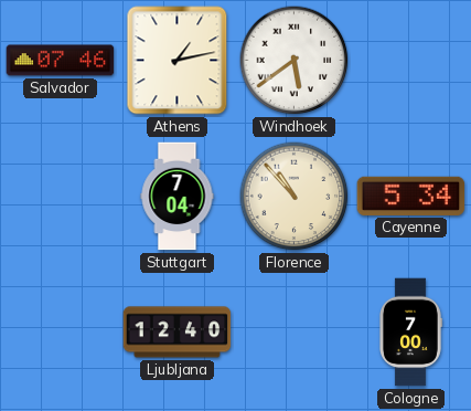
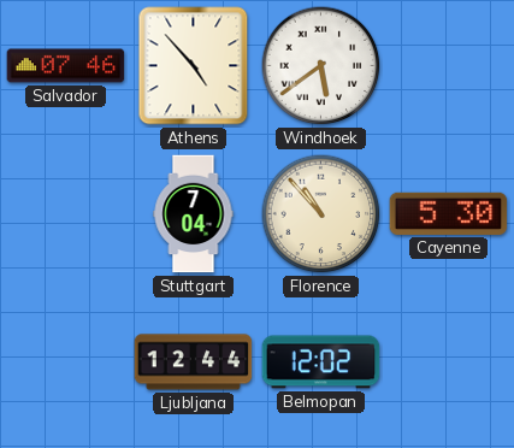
Athens: 1:13 -> 4:53
Cayenne: 5:34 -> 5:30
Ljubljana: 12:40 -> 12:44
Belmopan: none -> 12:02
Cologne: 7:00 -> none
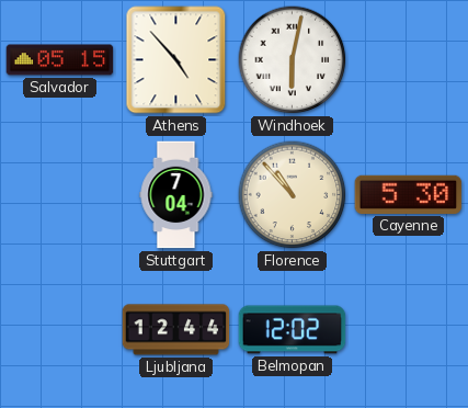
Salvador: 07:46 -> 05:15
Windhoek: 5:39 -> 6:02
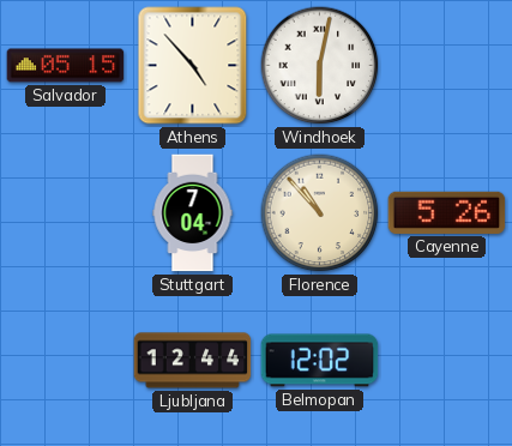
Cayenne: 5:30 -> 5:26
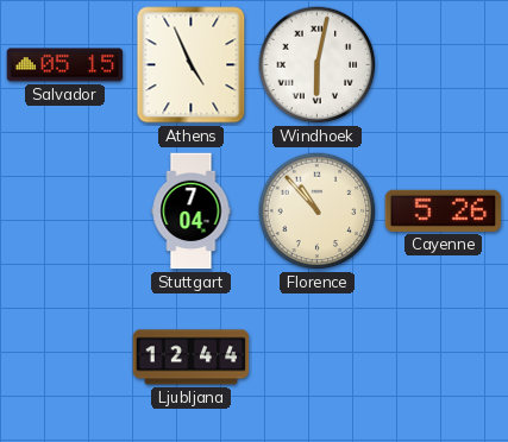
Athens: 4:53 -> 4:56
Belmopan: 12:02 -> none
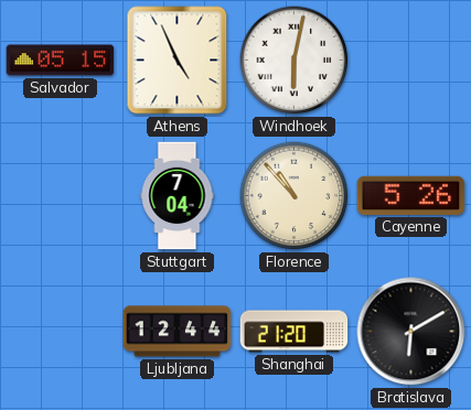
Shanghai: none -> 21:20
Bratislava: none -> 6:10
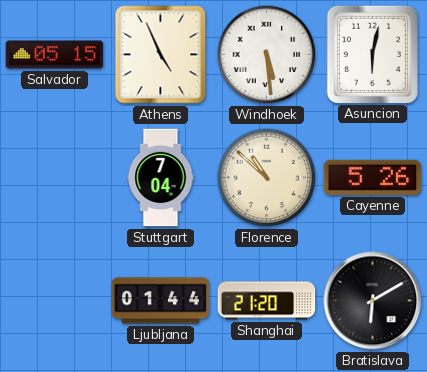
Windhoek: 6:02 -> 5:29
Asuncion: none -> 6:02
Florence: 10:53 -> 10:52
Ljubljana: 12:44 -> 01:44
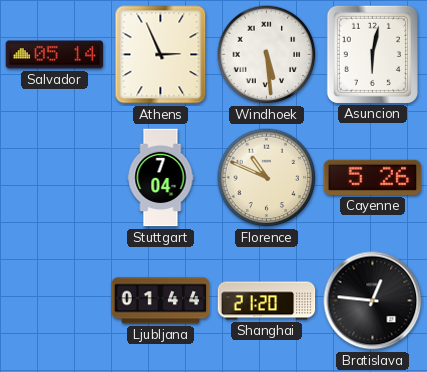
Salvador: 05:15 -> 05:14
Athens: 4:56 -> 2:56
Florence: 10:52 -> 10:49
Bratislava: 6:10 -> 12:46
